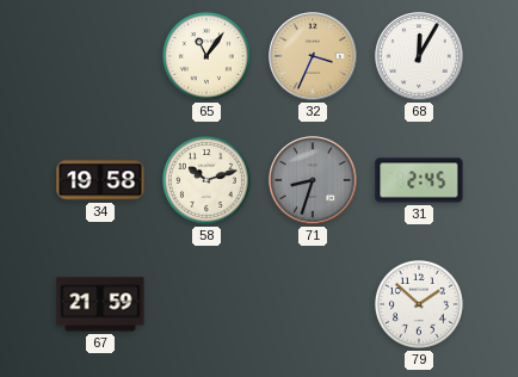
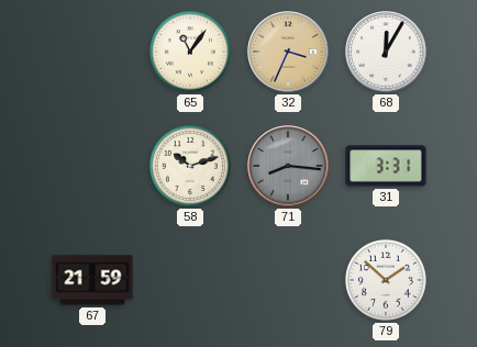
34: 19:58 -> none
71: 8:33 -> 8:16
31: 2:45 -> 3:31
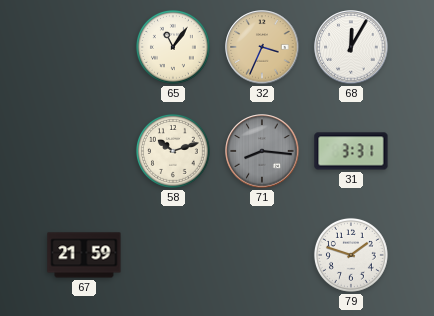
79: 1:52 -> 1:48
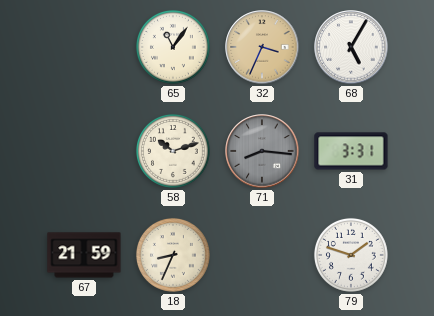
68: 12:05 -> 5:05
18: none -> 8:34
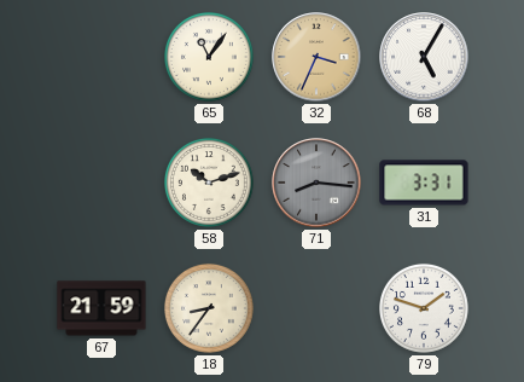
18: 8:34 -> 8:36
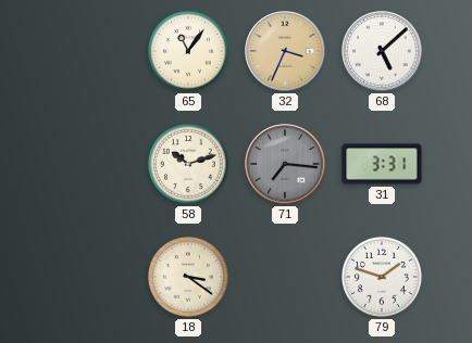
68: 5:05 -> 5:08
71: 8:16 -> 7:16
67: 21:59 -> none
18: 8:36 -> 3:21
